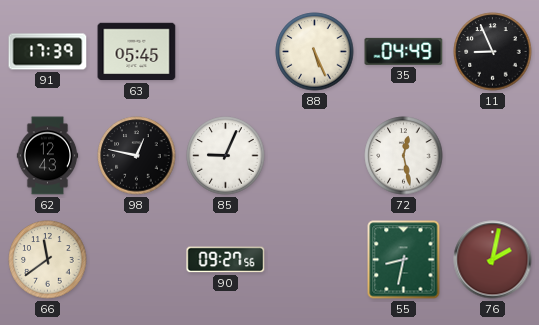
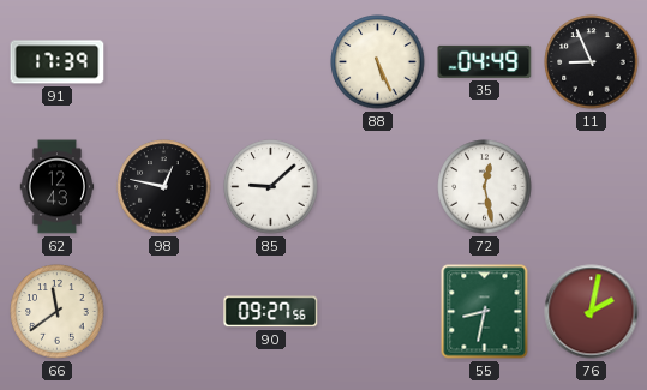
63: 05:45 -> none
85: 9:04 -> 9:08
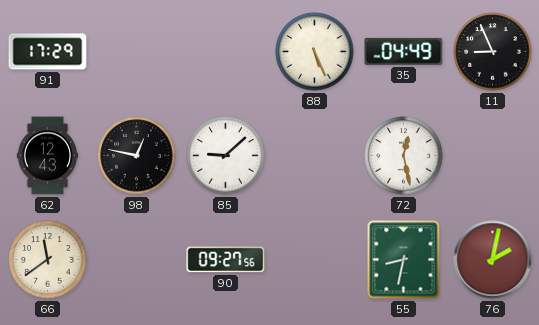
91: 17:39 -> 17:29
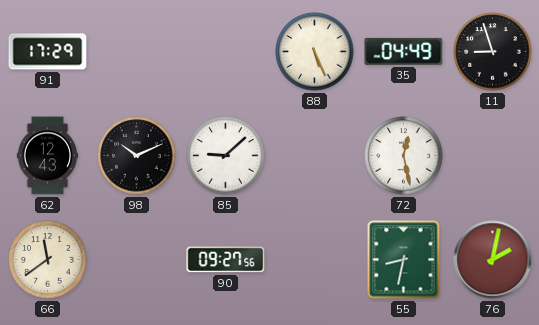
11: 8:56 -> 8:57
98: 12:47 -> 10:11
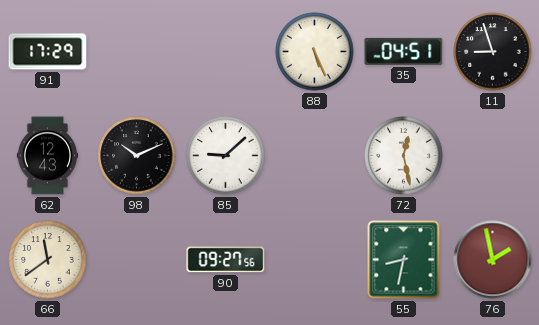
35: 04:49 -> 04:51
76: 2:02 -> 1:58
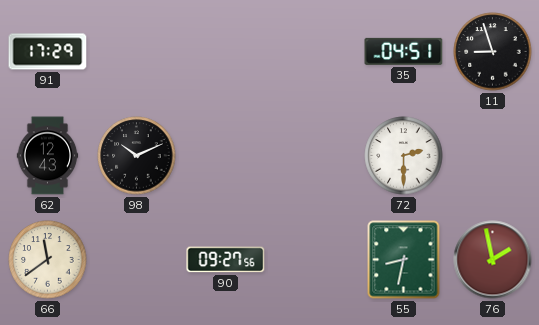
88: 5:26 -> none
85: 9:08 -> none
72: 12:28 -> 2:30
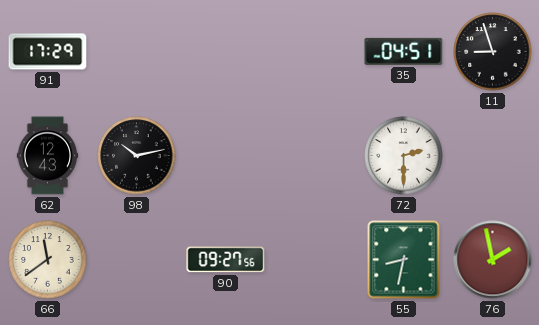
98: 10:11 -> 10:13
